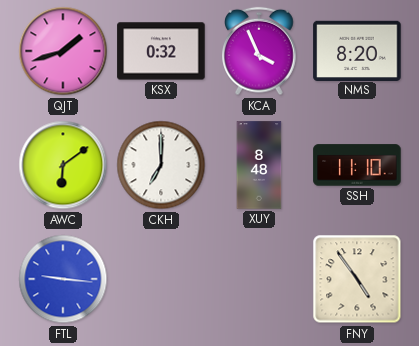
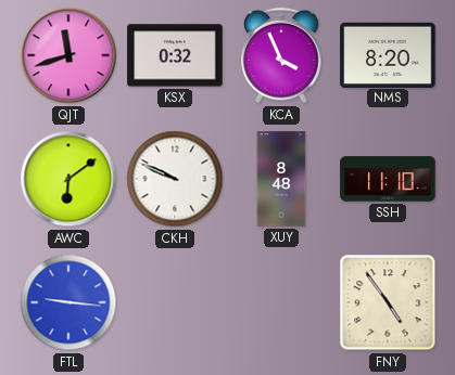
QJT: 1:42 -> 11:42
CKH: 7:00 -> 9:49
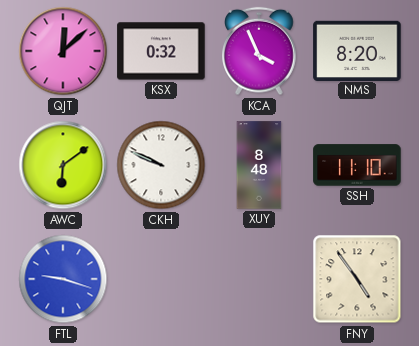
QJT: 11:42 -> 12:08
FTL: 9:16 -> 9:18
